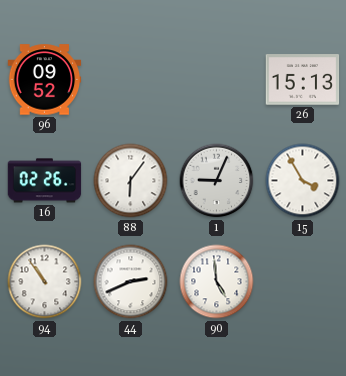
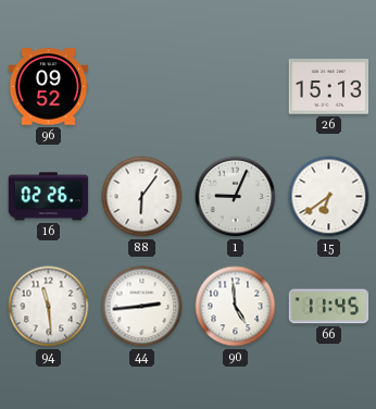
15: 3:55 -> 6:39
94: 10:54 -> 11:29
44: 2:41 -> 2:44
66: none -> 11:45
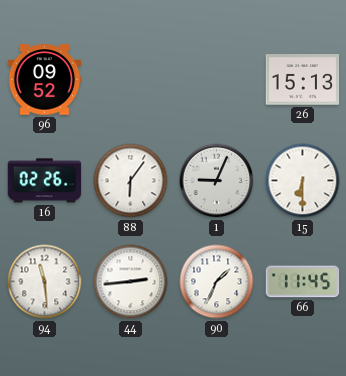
15: 6:39 -> 6:30
90: 4:59 -> 1:34
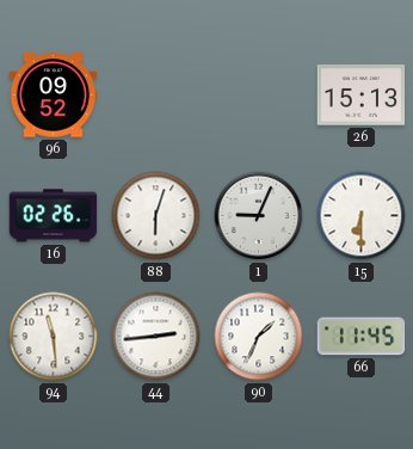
88: 6:06 -> 6:03
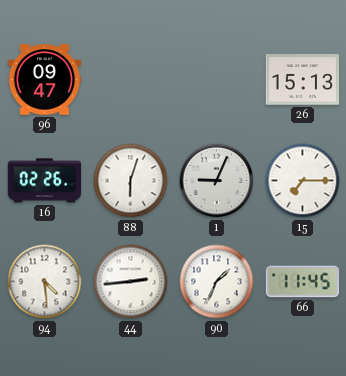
96: 09:52 -> 09:47
15: 6:30 -> 7:15
94: 11:29 -> 4:29
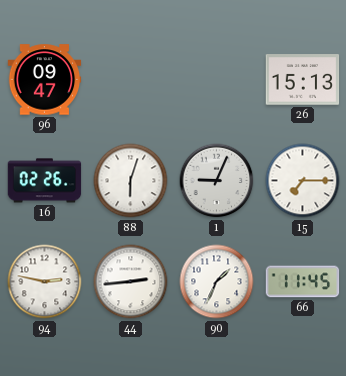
94: 4:29 -> 2:47
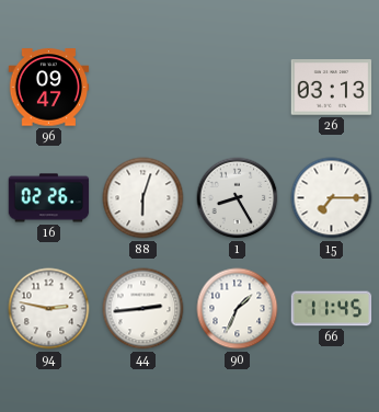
26: 15:13 -> 03:13
1: 9:04 -> 8:25
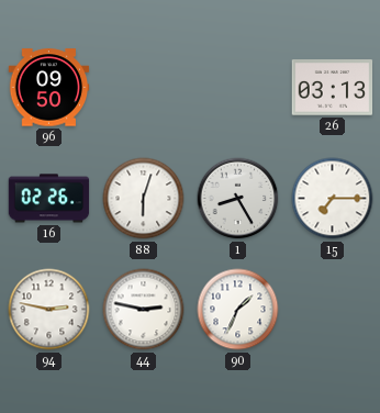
96: 09:47 -> 09:50
44: 2:44 -> 2:47
66: 11:45 -> none
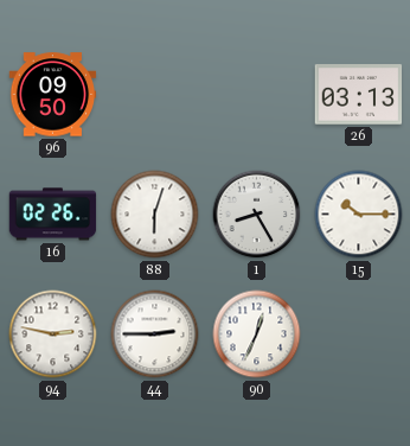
15: 7:15 -> 10:15
44: 2:47 -> 2:45
90: 1:34 -> 12:34
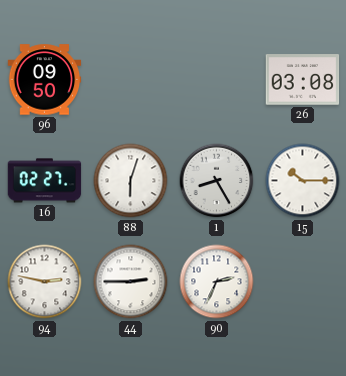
26: 03:13 -> 03:08
16: 02:26 -> 02:27
90: 12:34 -> 2:34
